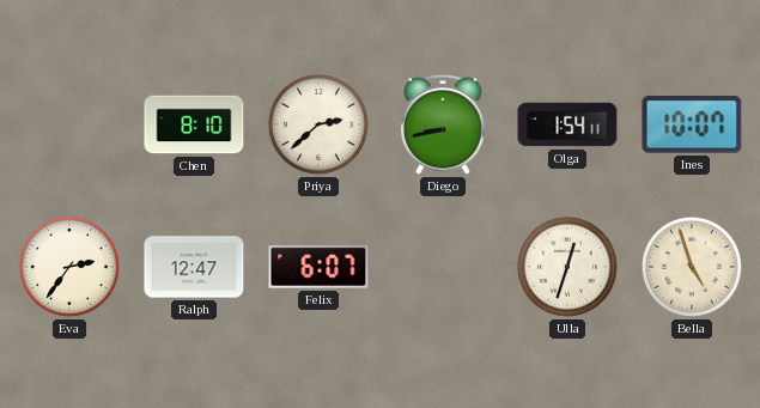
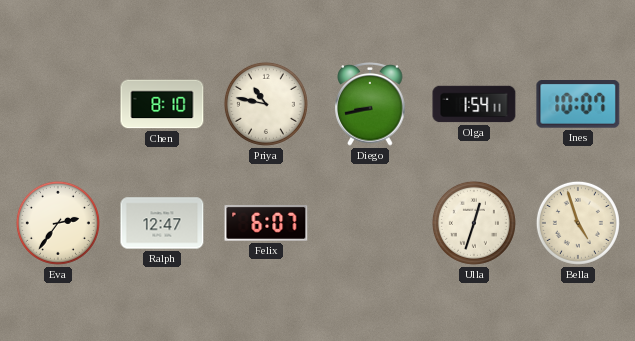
Priya: 2:38 -> 10:47
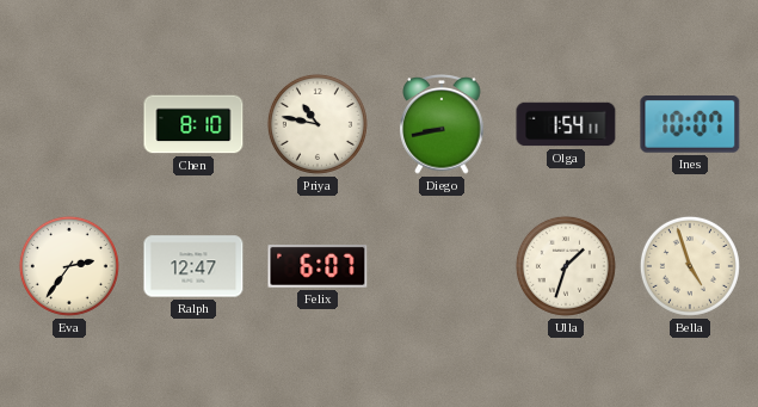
Ulla: 12:33 -> 1:33
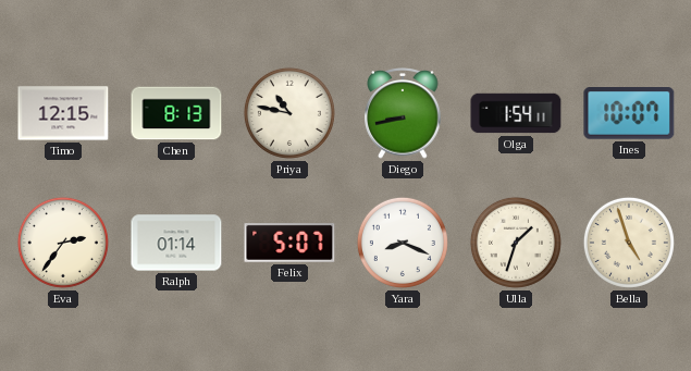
Timo: none -> 12:15
Chen: 8:10 -> 8:13
Ralph: 12:47 -> 01:14
Felix: 6:07 -> 5:07
Yara: none -> 8:19
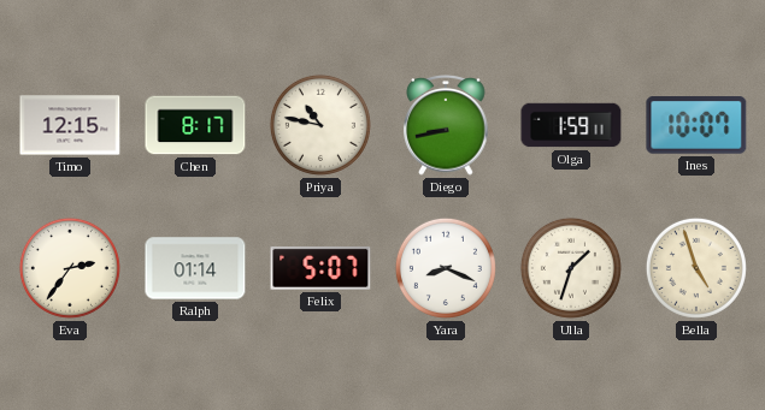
Chen: 8:13 -> 8:17
Olga: 1:54 -> 1:59
